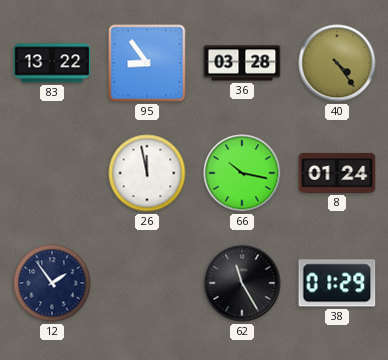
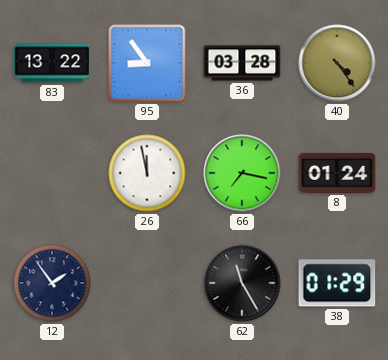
66: 10:17 -> 7:17
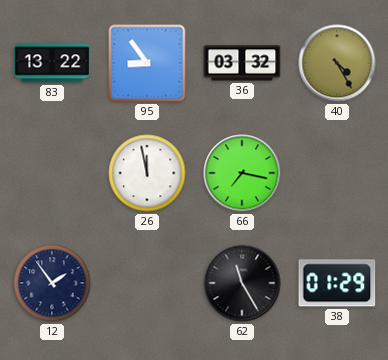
36: 03:28 -> 03:32
40: 4:24 -> 4:25
8: 01:24 -> none
